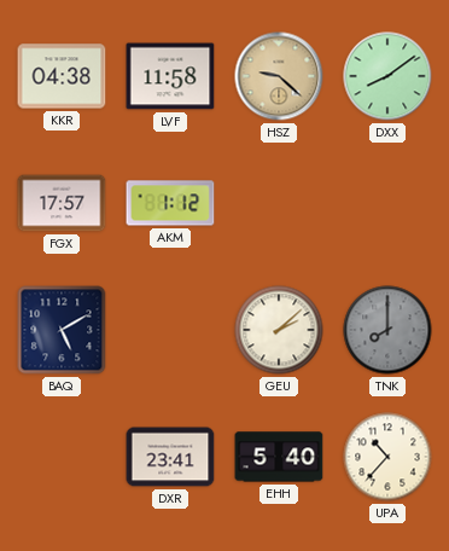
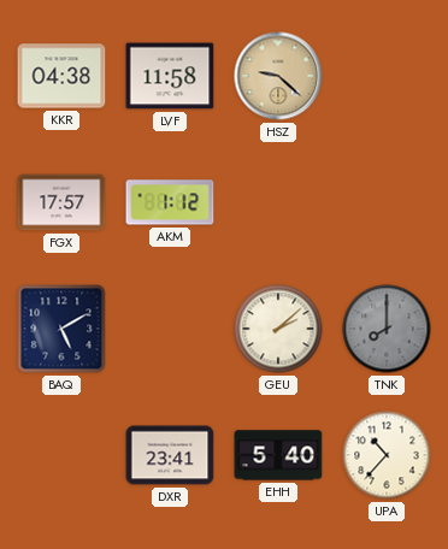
DXX: 8:09 -> none
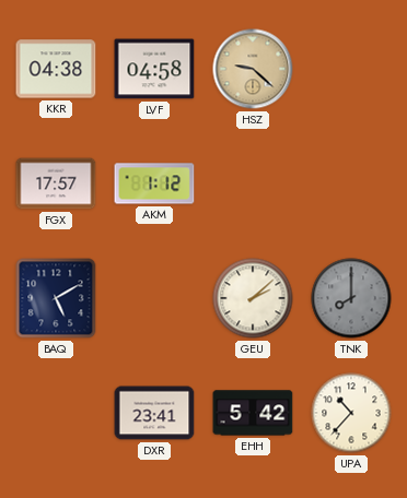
LVF: 11:58 -> 04:58
EHH: 5:40 -> 5:42
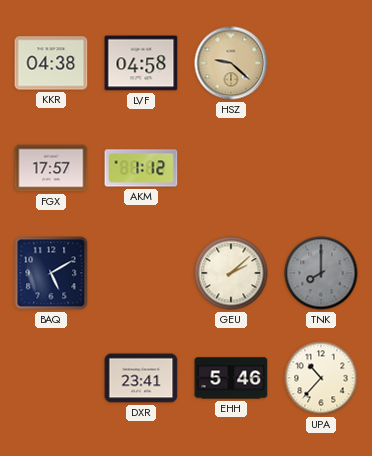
EHH: 5:42 -> 5:46
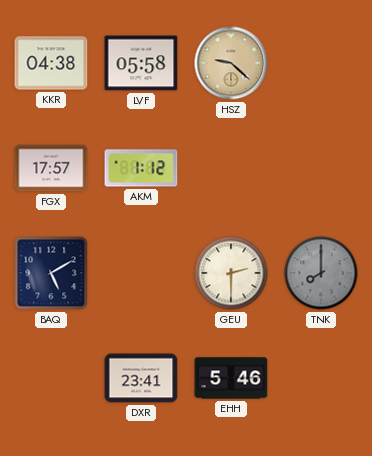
LVF: 04:58 -> 05:58
GEU: 2:08 -> 2:30
UPA: 10:37 -> none
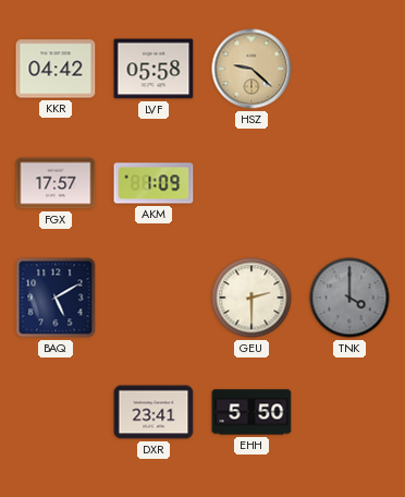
KKR: 04:38 -> 04:42
AKM: 1:12 -> 1:09
TNK: 8:00 -> 4:00
EHH: 5:46 -> 5:50
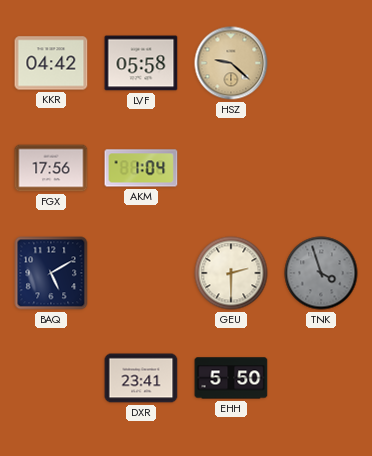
FGX: 17:57 -> 17:56
AKM: 1:09 -> 1:04
TNK: 4:00 -> 3:57
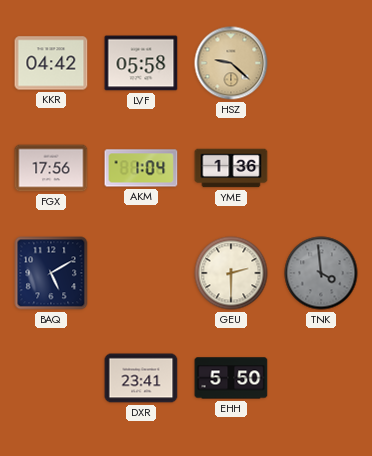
YME: none -> 1:36
TNK: 3:57 -> 3:59
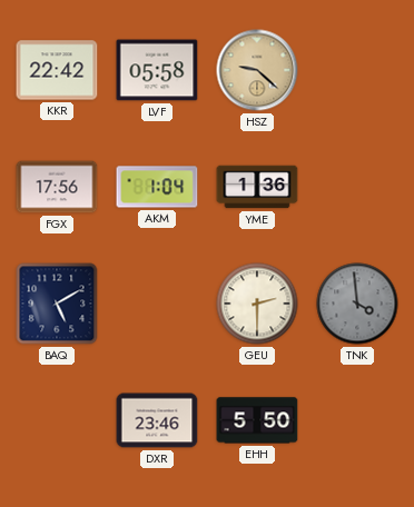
KKR: 04:42 -> 22:42
DXR: 23:41 -> 23:46
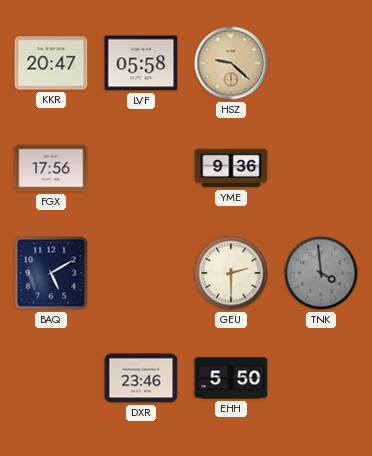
KKR: 22:42 -> 20:47
AKM: 1:04 -> none
YME: 1:36 -> 9:36
